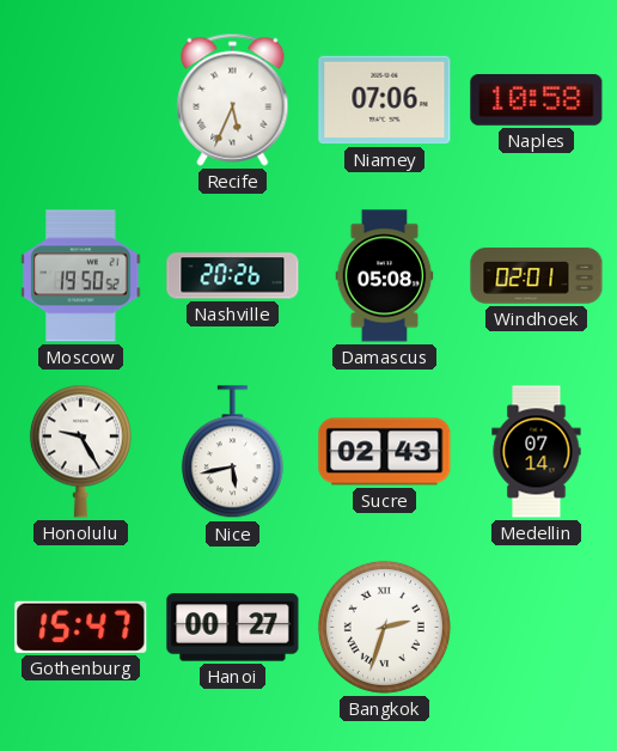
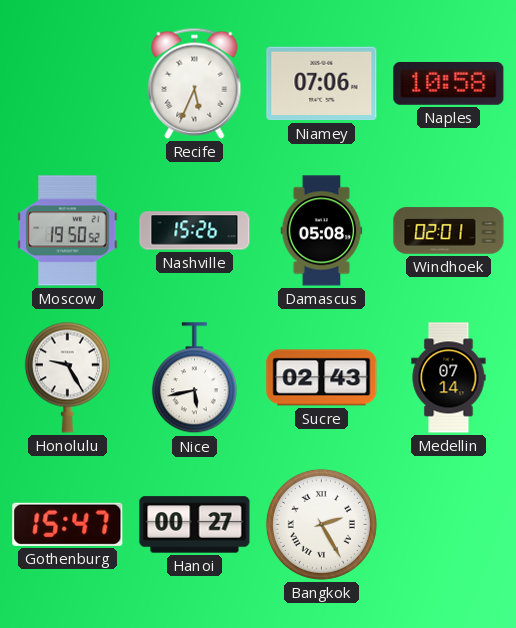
Nashville: 20:26 -> 15:26
Bangkok: 2:33 -> 2:25
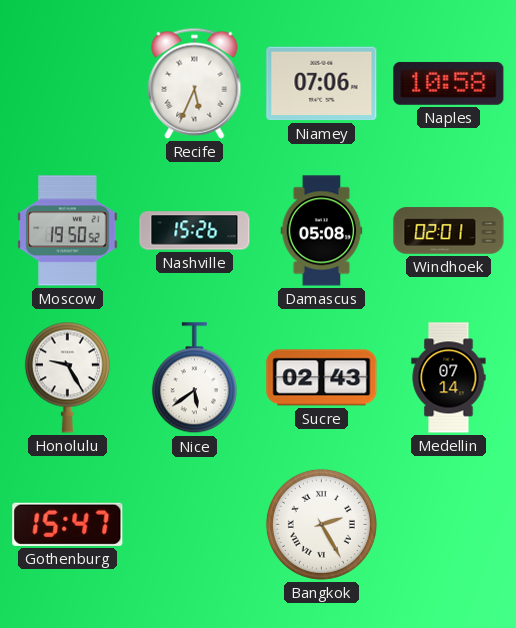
Nice: 5:43 -> 5:39
Hanoi: 00:27 -> none
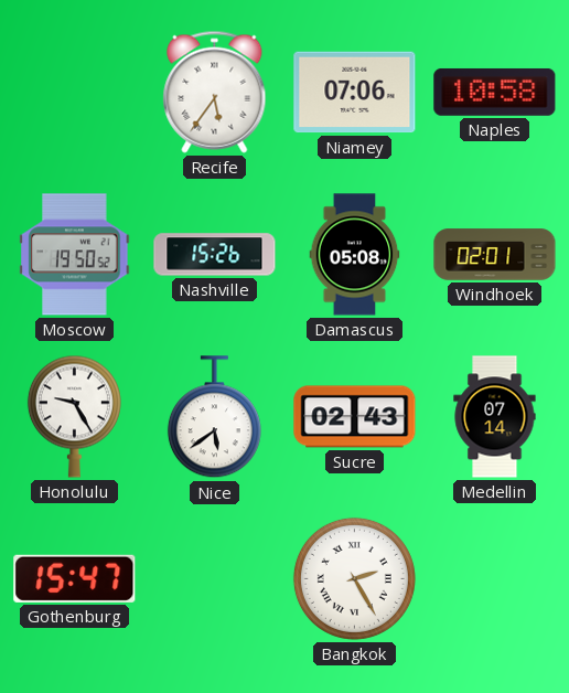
Recife: 5:34 -> 5:36
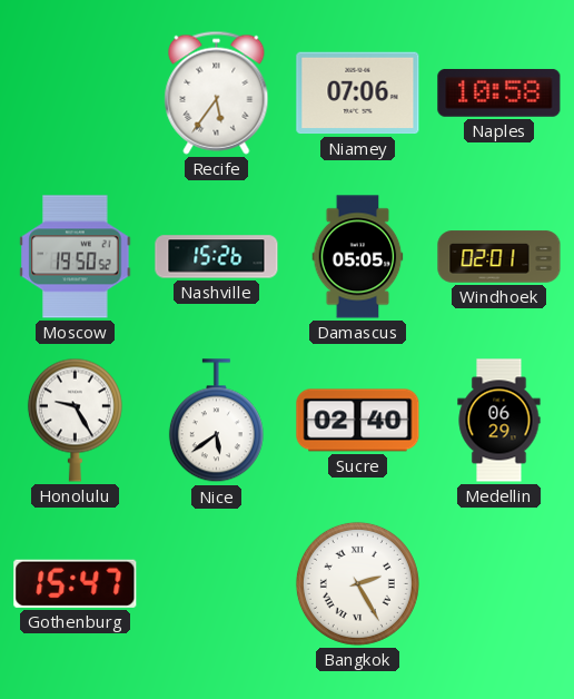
Damascus: 05:08 -> 05:05
Sucre: 02:43 -> 02:40
Medellin: 07:14 -> 06:29
